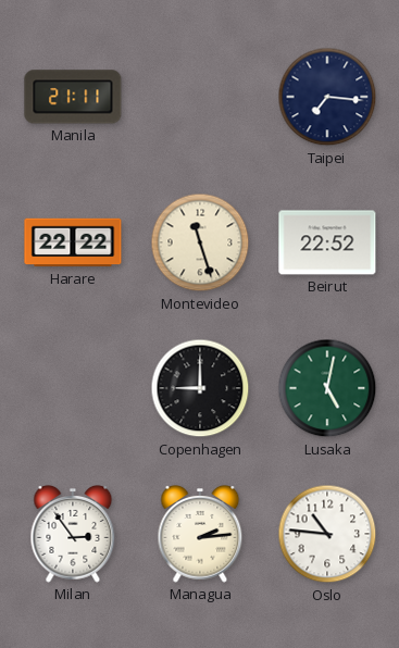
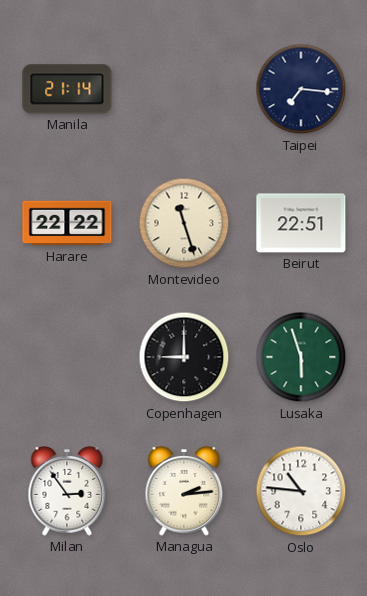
Manila: 21:11 -> 21:14
Beirut: 22:52 -> 22:51
Lusaka: 5:02 -> 5:57
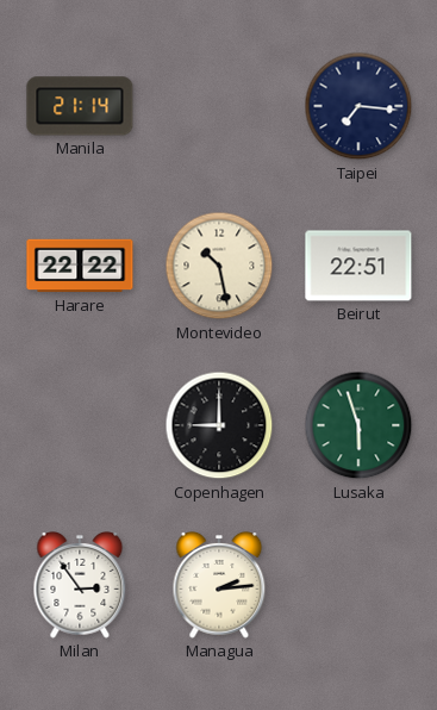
Montevideo: 11:27 -> 10:28
Oslo: 10:46 -> none
